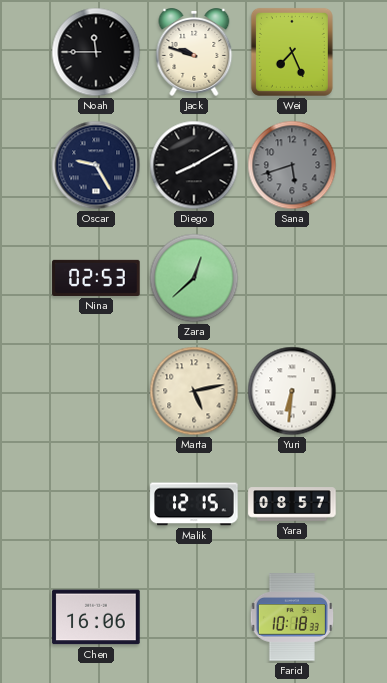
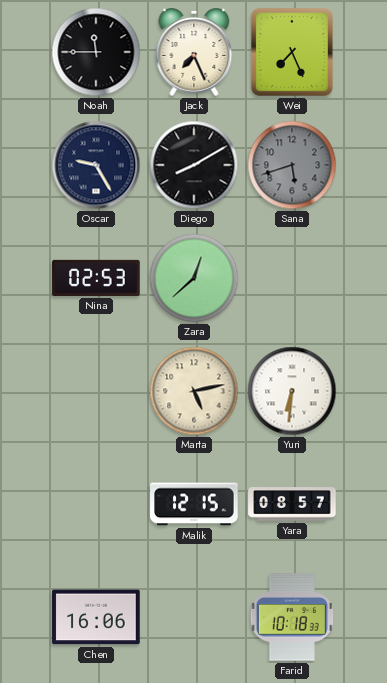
Jack: 9:48 -> 7:26
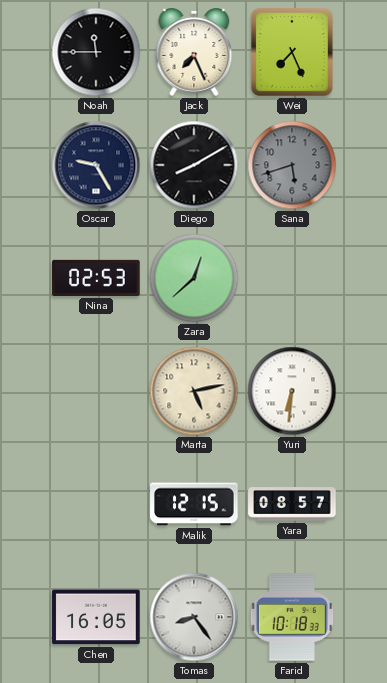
Chen: 16:06 -> 16:05
Tomas: none -> 8:24
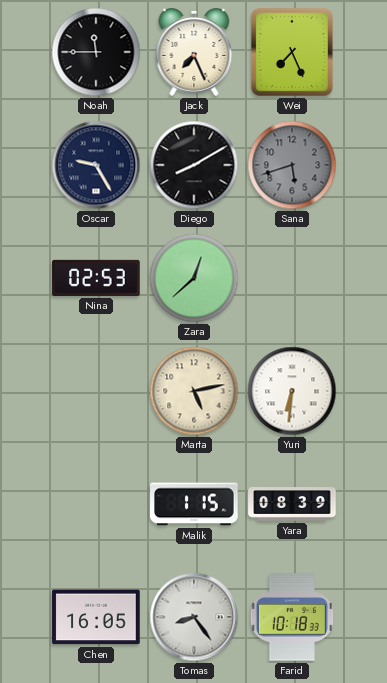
Malik: 12:15 -> 1:15
Yara: 08:57 -> 08:39
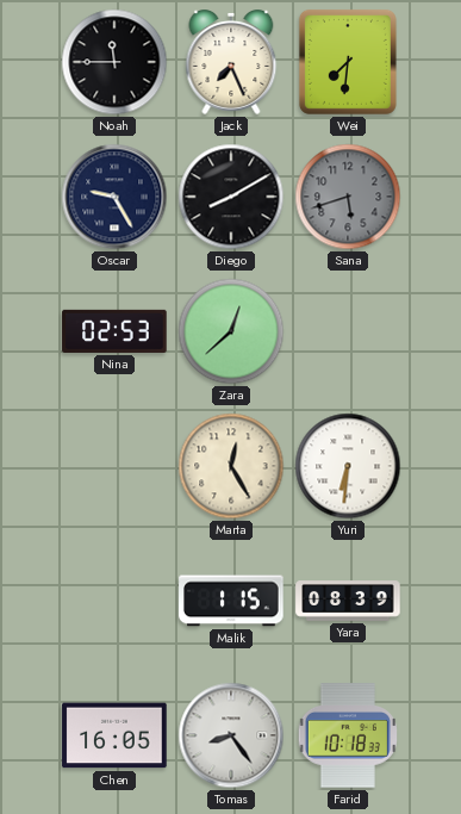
Wei: 7:26 -> 7:31
Marta: 5:13 -> 12:25
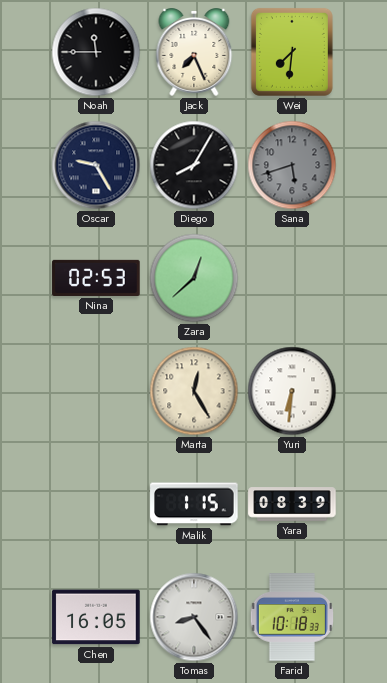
Diego: 8:10 -> 8:05
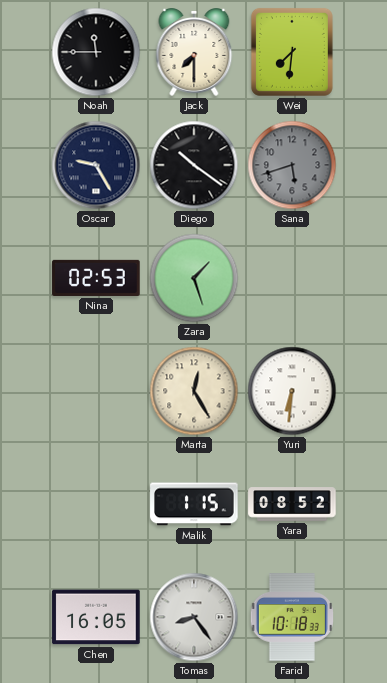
Jack: 7:26 -> 7:30
Diego: 8:05 -> 10:21
Zara: 12:38 -> 1:27
Yara: 08:39 -> 08:52
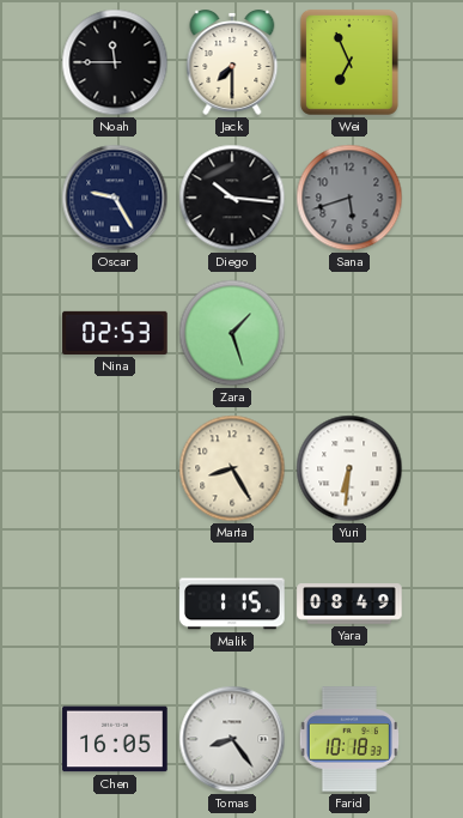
Wei: 7:31 -> 6:56
Diego: 10:21 -> 10:16
Marta: 12:25 -> 8:25
Yara: 08:52 -> 08:49
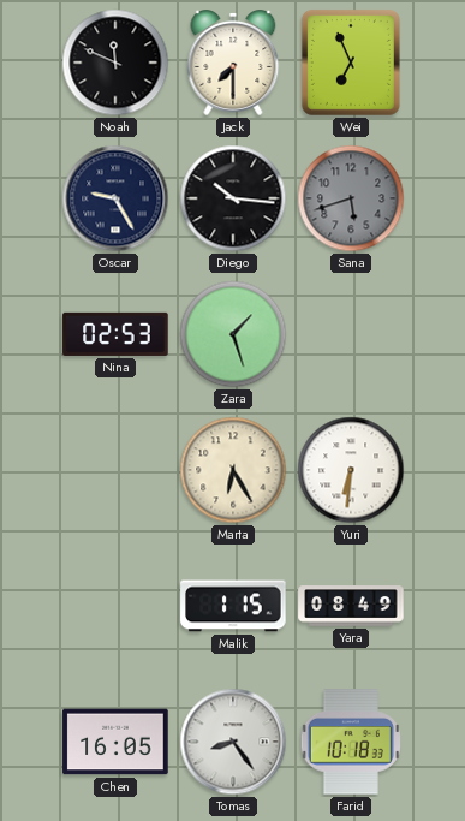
Noah: 11:45 -> 11:49
Marta: 8:25 -> 6:25
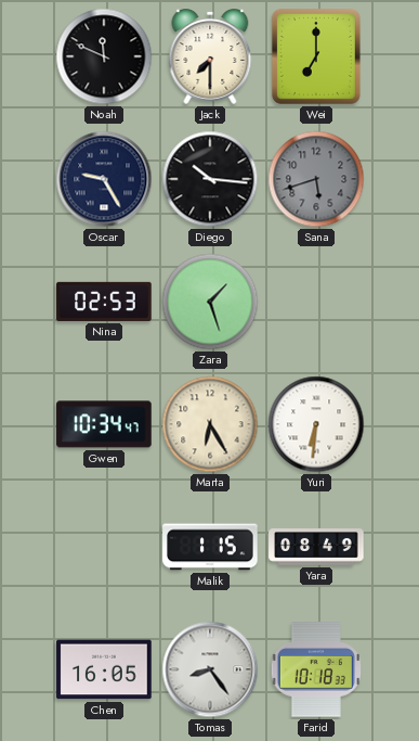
Wei: 6:56 -> 7:00
Gwen: none -> 10:34
